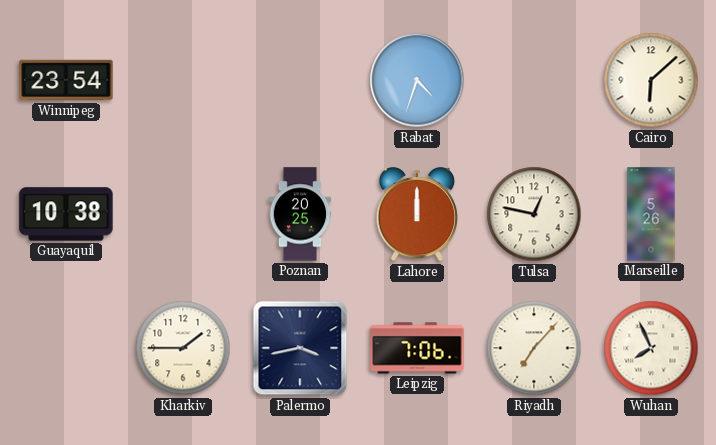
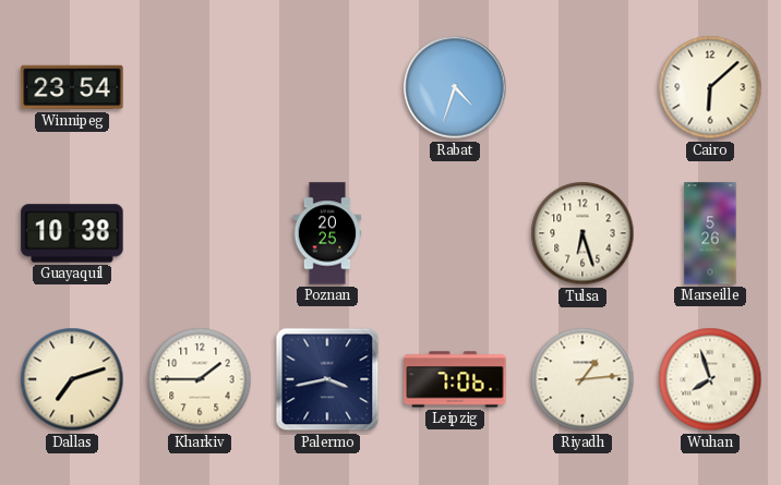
Lahore: 12:00 -> none
Tulsa: 12:47 -> 6:27
Dallas: none -> 7:12
Riyadh: 7:07 -> 1:14
Wuhan: 7:56 -> 7:57
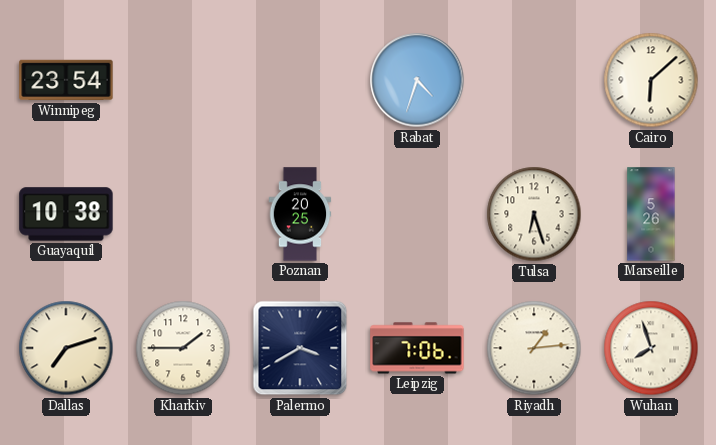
Palermo: 3:43 -> 3:40
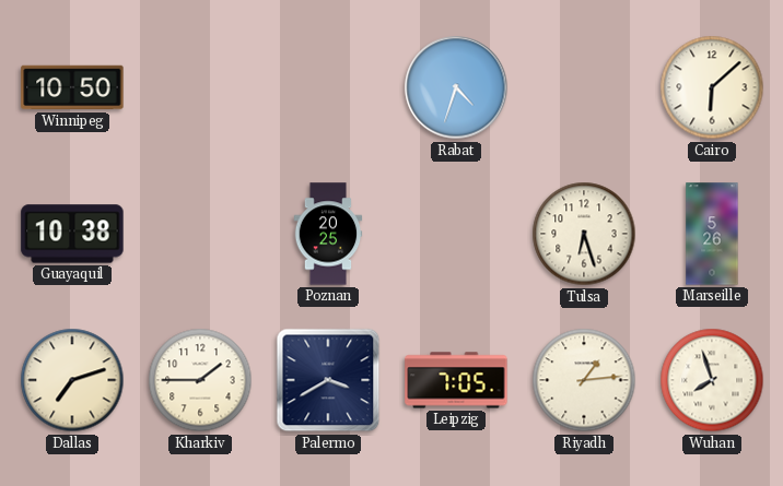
Winnipeg: 23:54 -> 10:50
Leipzig: 7:06 -> 7:05
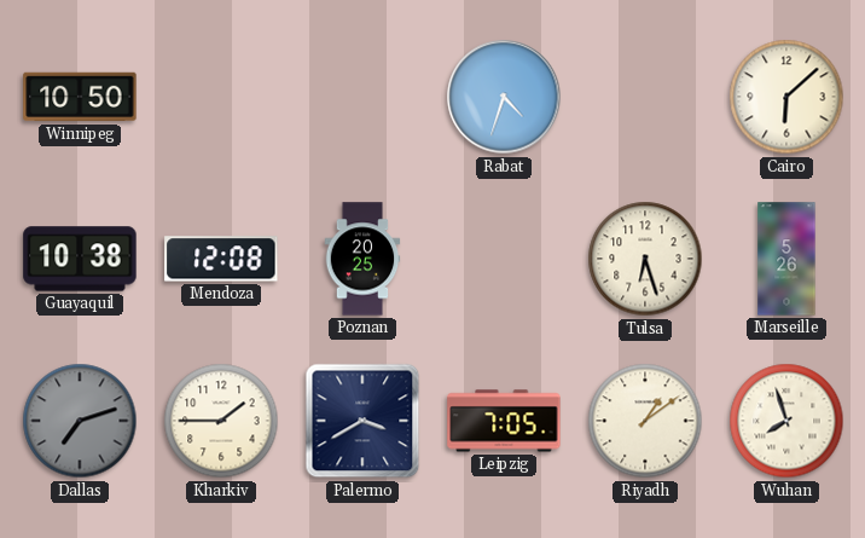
Mendoza: none -> 12:08
Dallas dial: cream -> grey
Riyadh: 1:14 -> 1:09
